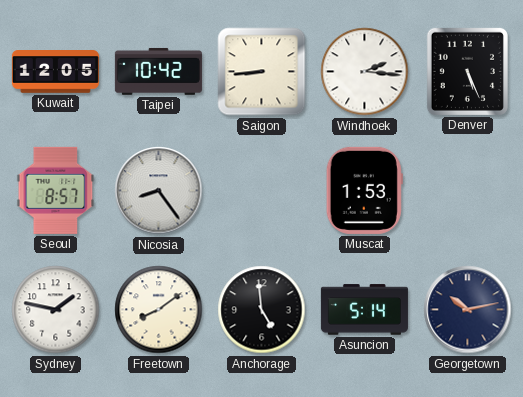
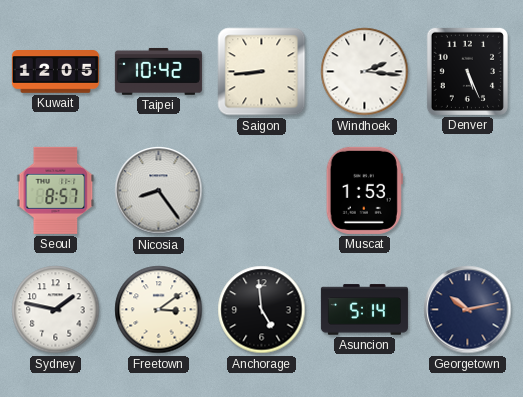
Freetown: 8:09 -> 3:09
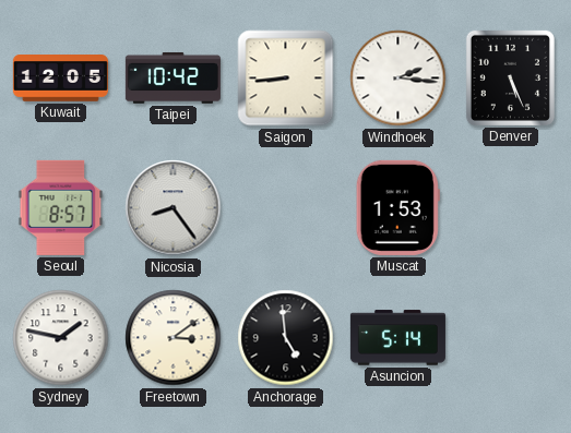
Georgetown: 10:13 -> none
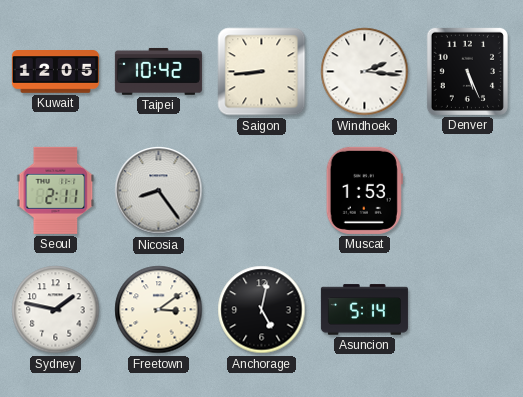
Seoul: 8:57 -> 2:11
Anchorage: 4:59 -> 5:02
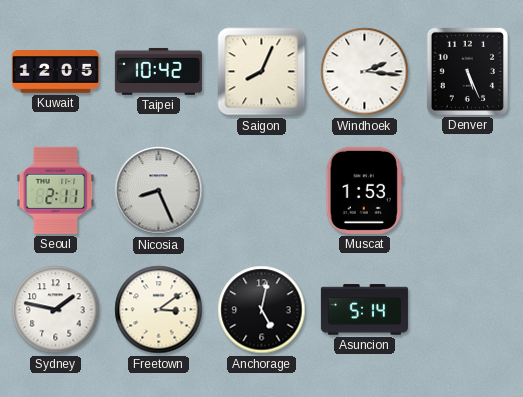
Saigon: 8:44 -> 8:04
Nicosia: 8:24 -> 8:26
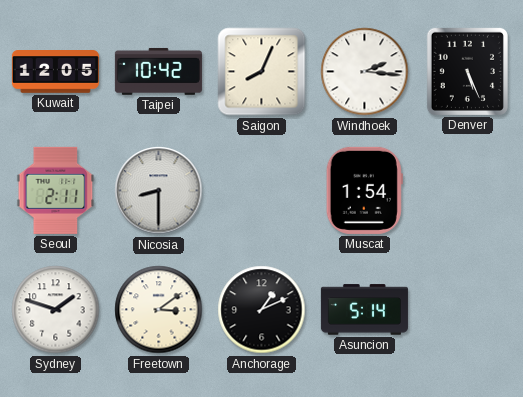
Nicosia: 8:26 -> 8:30
Muscat: 1:53 -> 1:54
Sydney: 1:47 -> 1:48
Anchorage: 5:02 -> 1:11
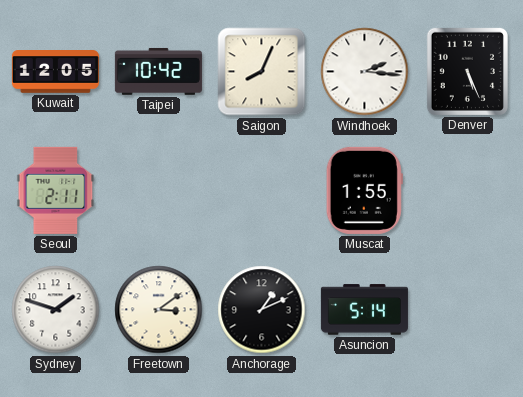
Nicosia: 8:30 -> none
Muscat: 1:54 -> 1:55
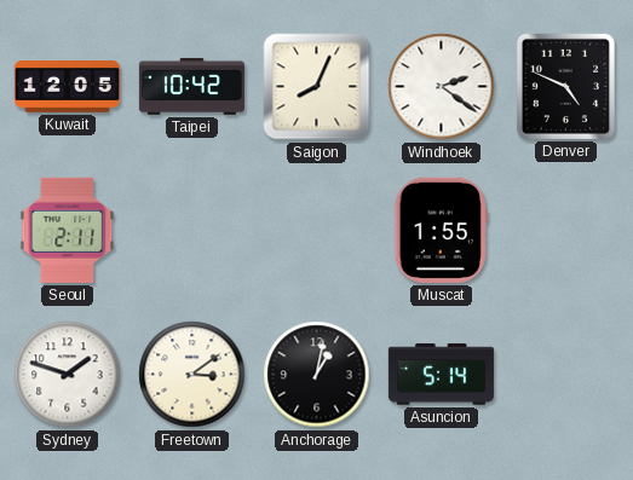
Windhoek: 2:16 -> 2:21
Denver: 5:26 -> 4:49
Anchorage: 1:11 -> 1:02
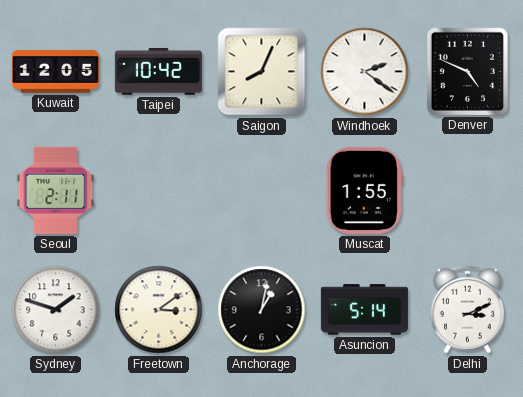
Delhi: none -> 3:11
